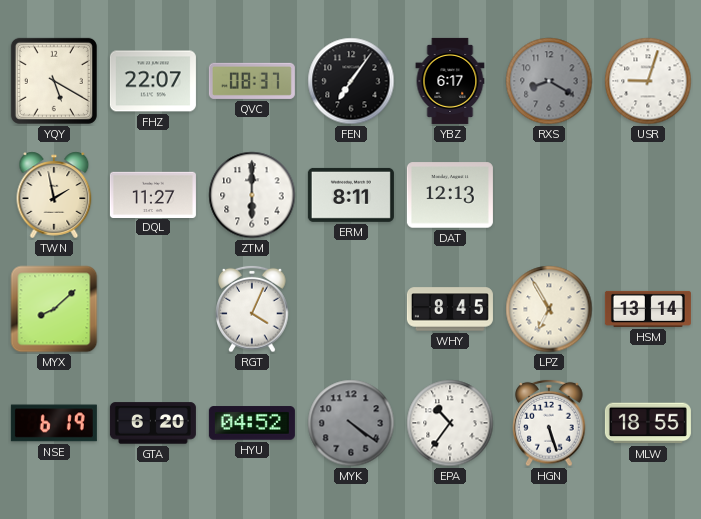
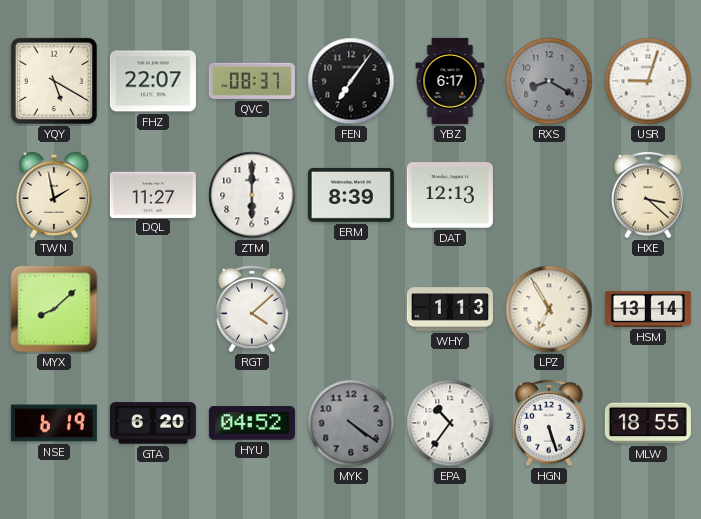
ERM: 8:11 -> 8:39
HXE: none -> 3:22
RGT: 4:04 -> 4:08
WHY: 8:45 -> 1:13
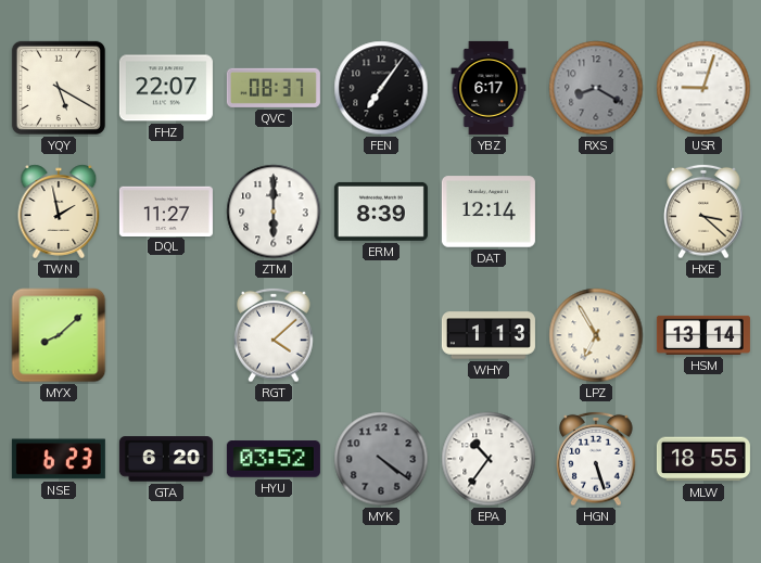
DAT: 12:13 -> 12:14
NSE: 6:19 -> 6:23
HYU: 04:52 -> 03:52
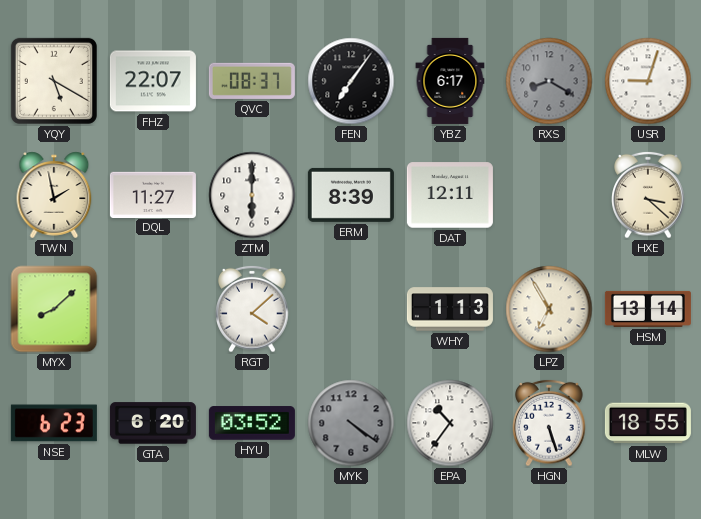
DAT: 12:14 -> 12:11
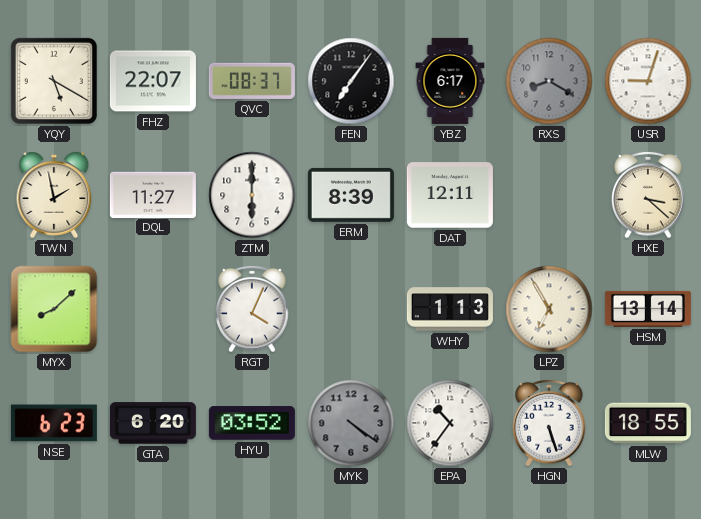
RGT: 4:08 -> 4:04
